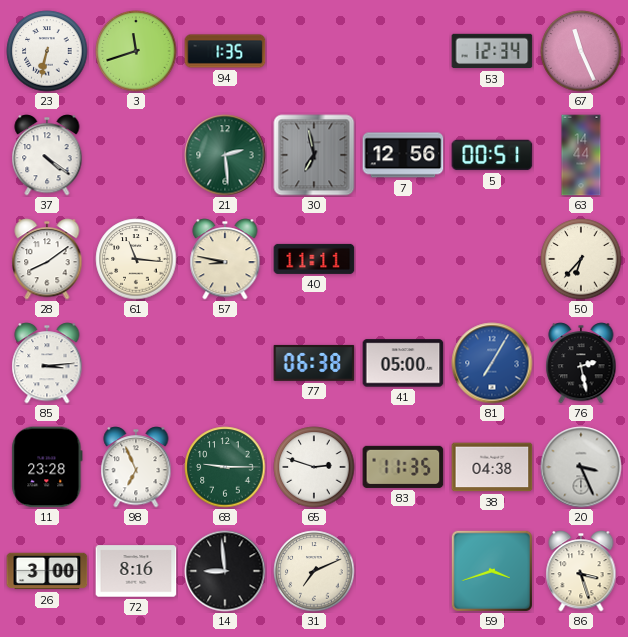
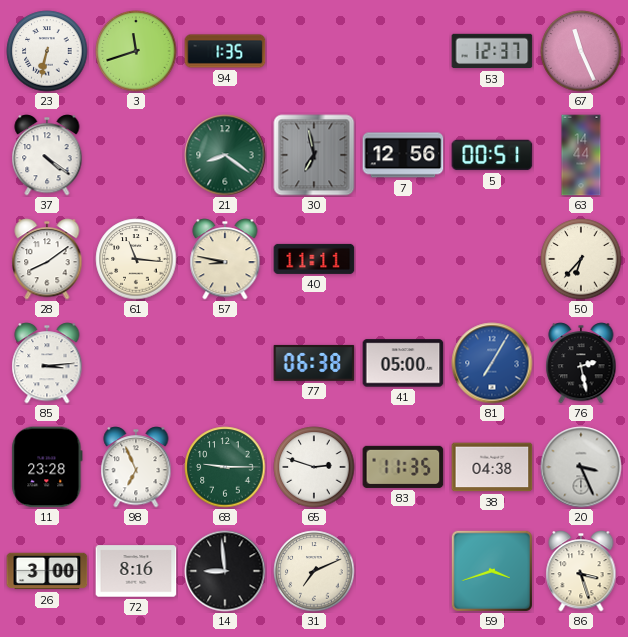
53: 12:34 -> 12:37
21: 2:29 -> 8:21
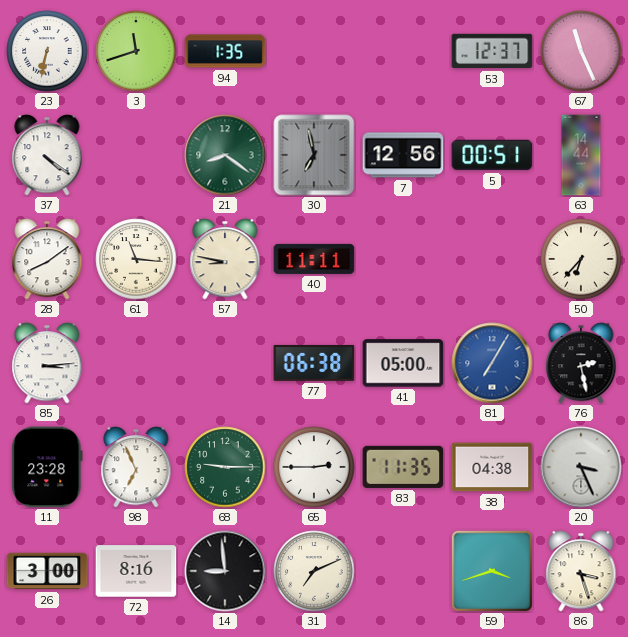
65: 2:48 -> 2:45
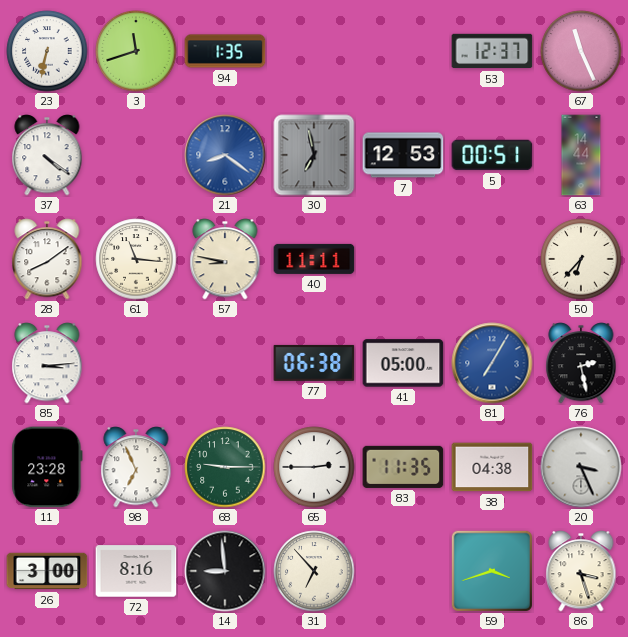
21 dial: green -> blue
7: 12:56 -> 12:53
31: 7:11 -> 6:53
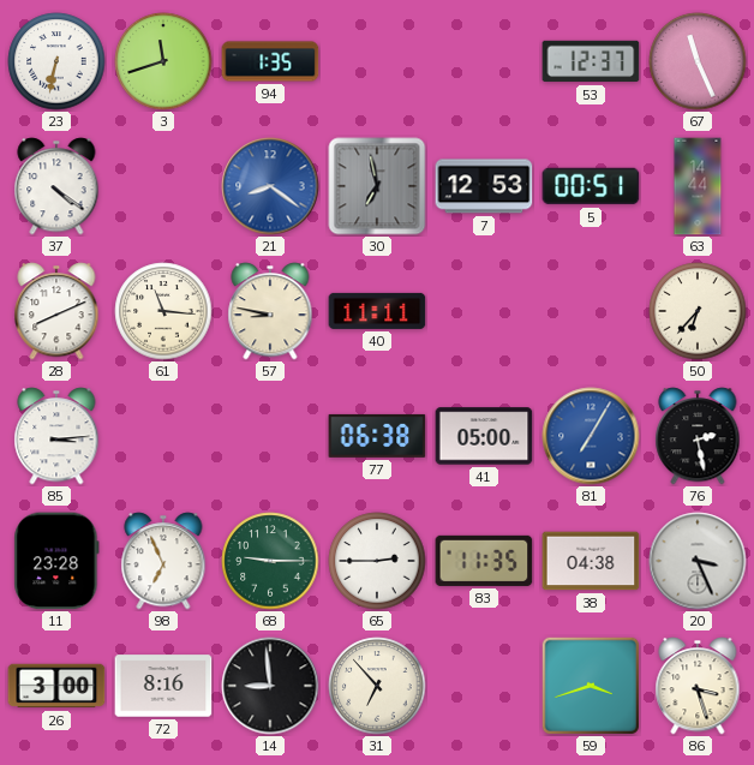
28: 8:09 -> 8:11
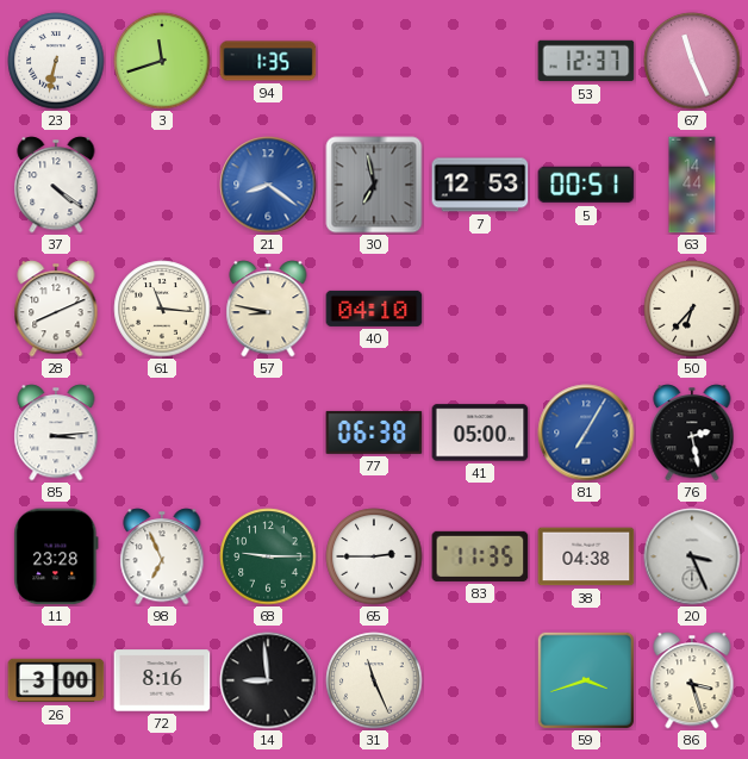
40: 11:11 -> 04:10
31: 6:53 -> 11:26
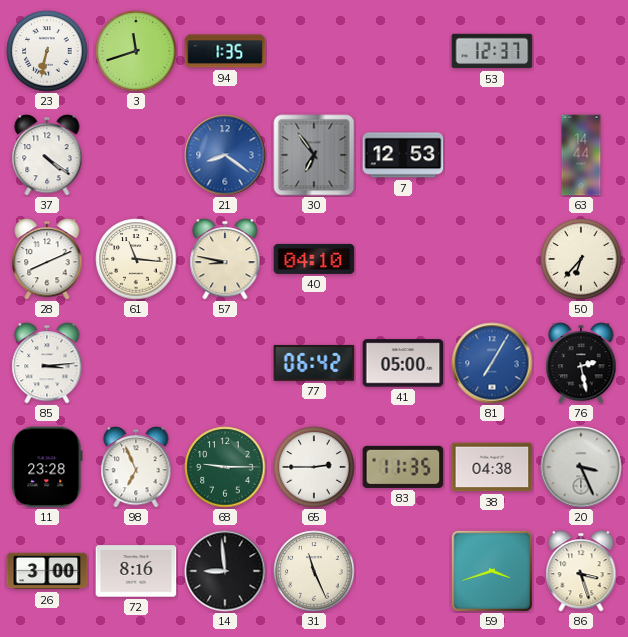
67: 11:26 -> none
30: 6:58 -> 6:54
5: 00:51 -> none
77: 06:38 -> 06:42
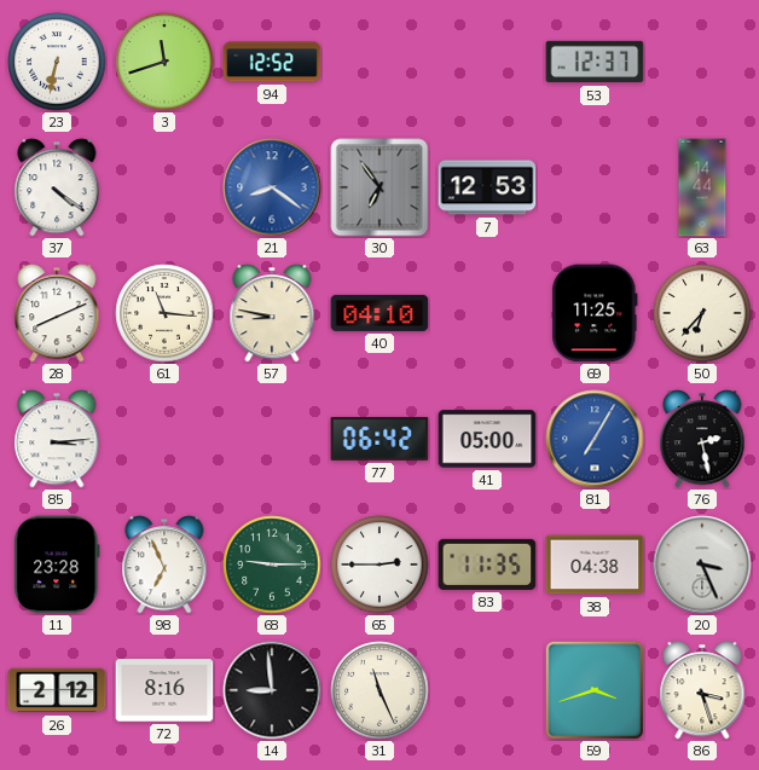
94: 1:35 -> 12:52
69: none -> 11:25
26: 3:00 -> 2:12
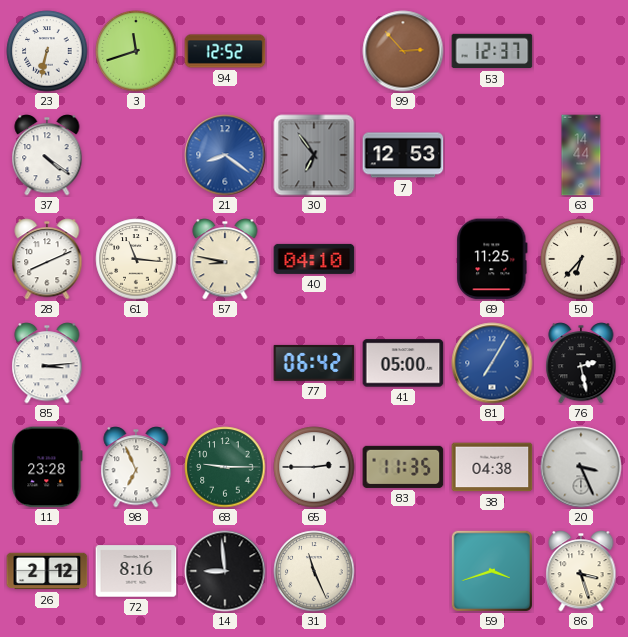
99: none -> 2:53
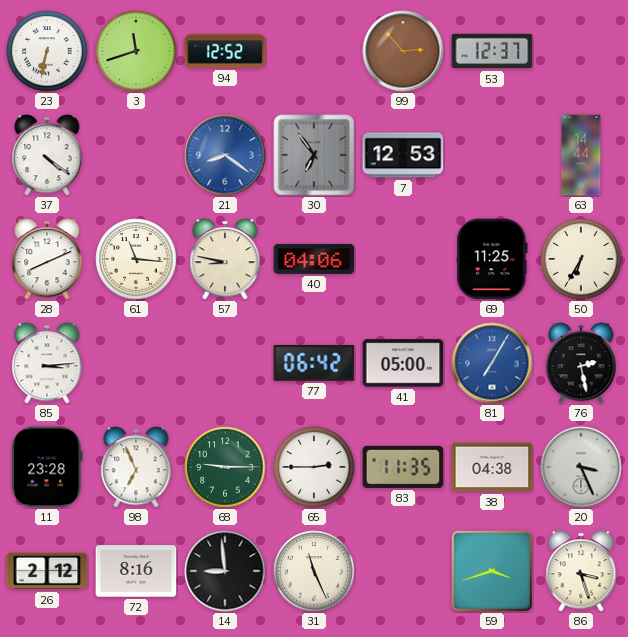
40: 04:10 -> 04:06
50: 6:37 -> 6:35
